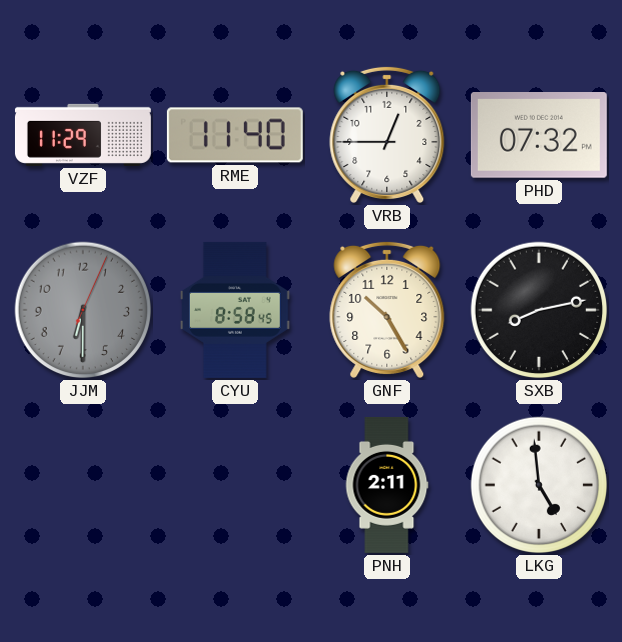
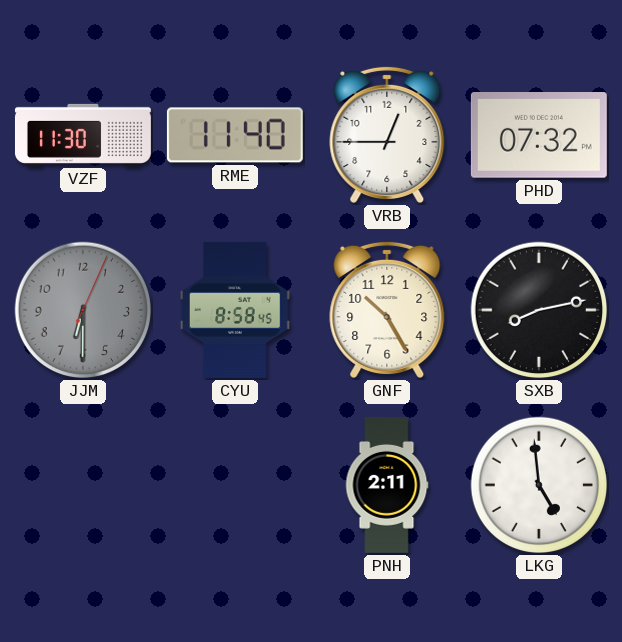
VZF: 11:29 -> 11:30
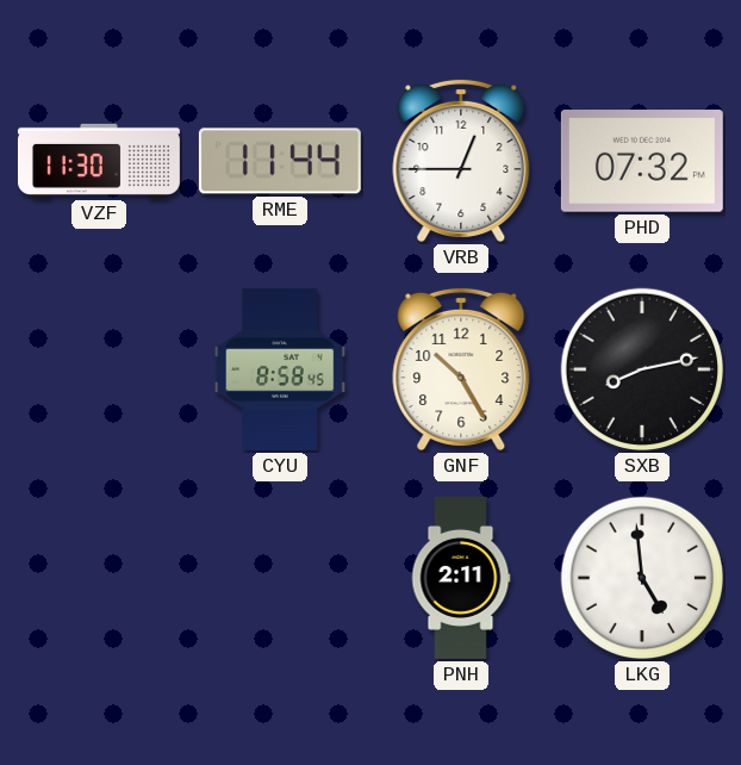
RME: 11:40 -> 11:44
JJM: 6:30 -> none
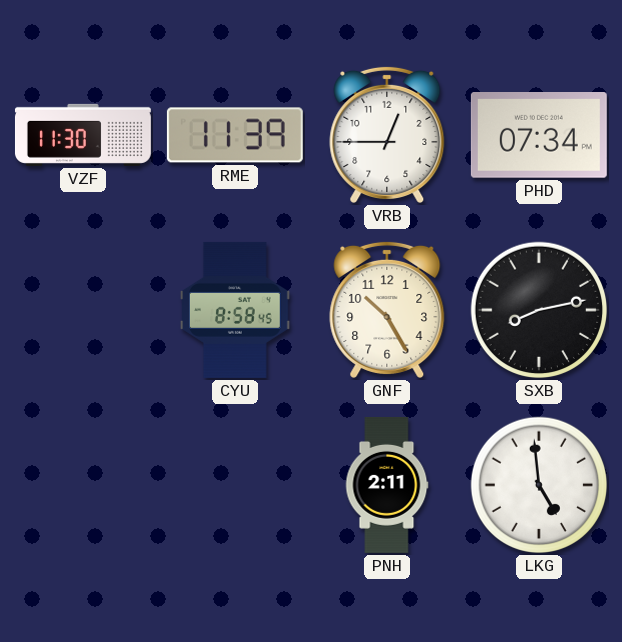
RME: 11:44 -> 11:39
PHD: 07:32 -> 07:34
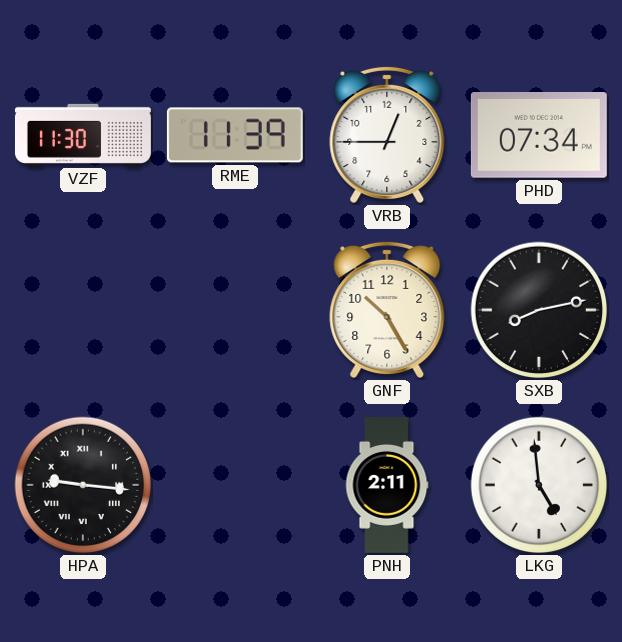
CYU: 8:58 -> none
HPA: none -> 9:16
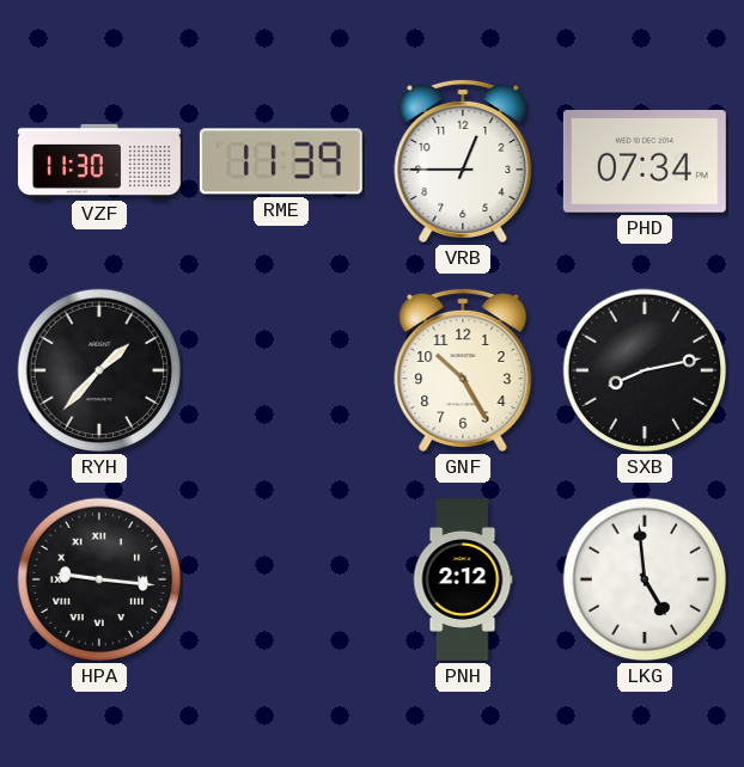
RYH: none -> 1:37
PNH: 2:11 -> 2:12
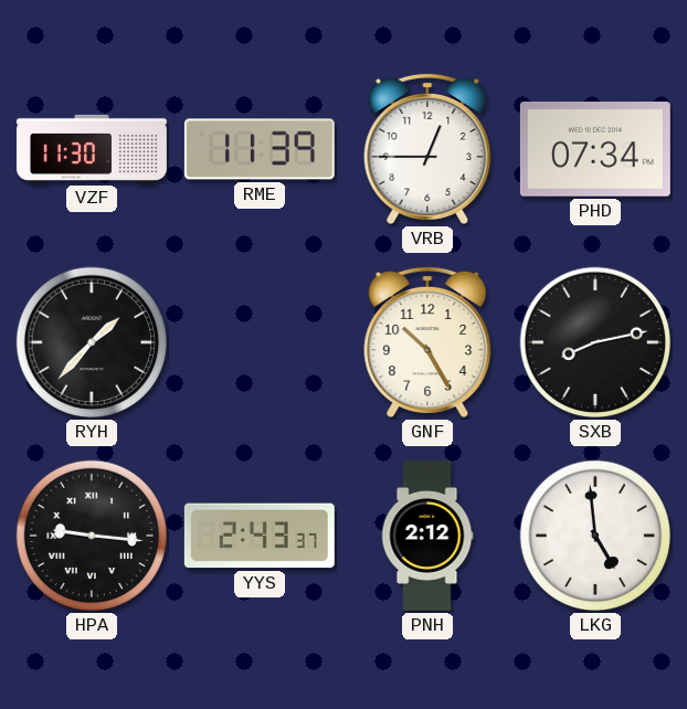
YYS: none -> 2:43
